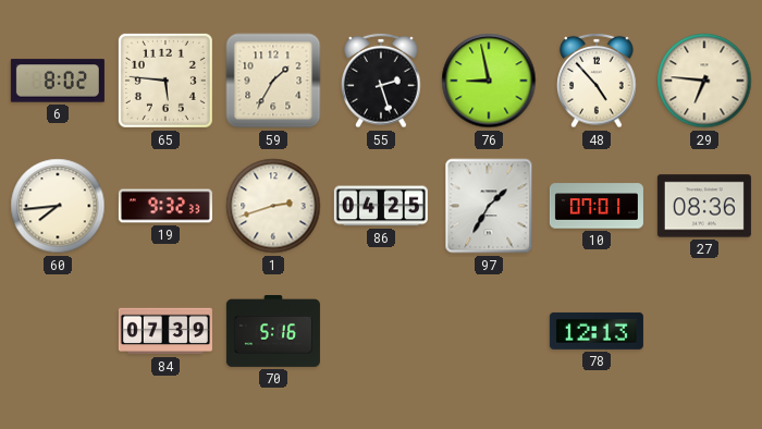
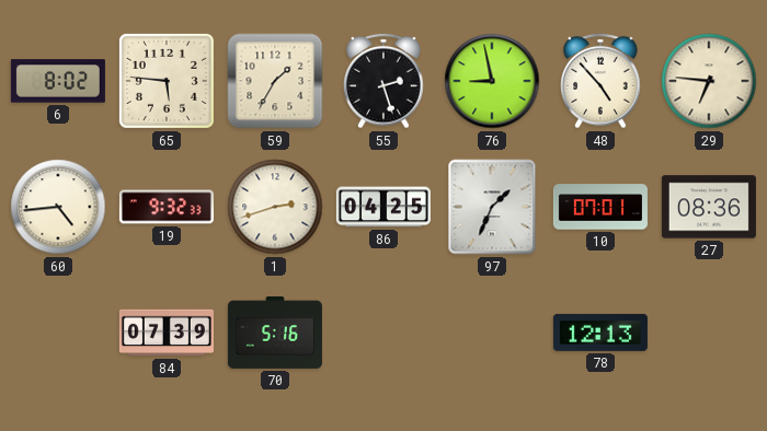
60: 7:44 -> 4:44
97: 1:35 -> 1:34
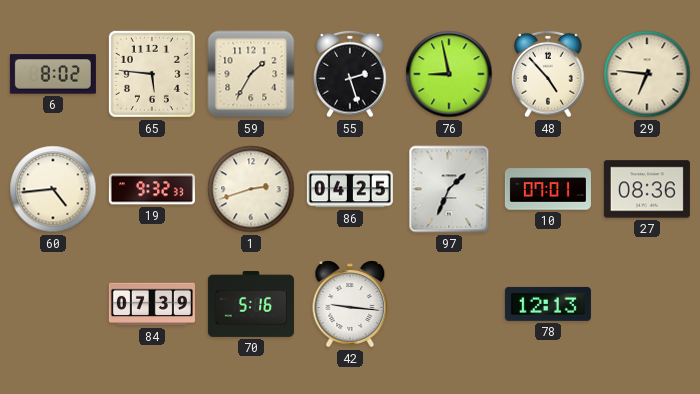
42: none -> 9:16
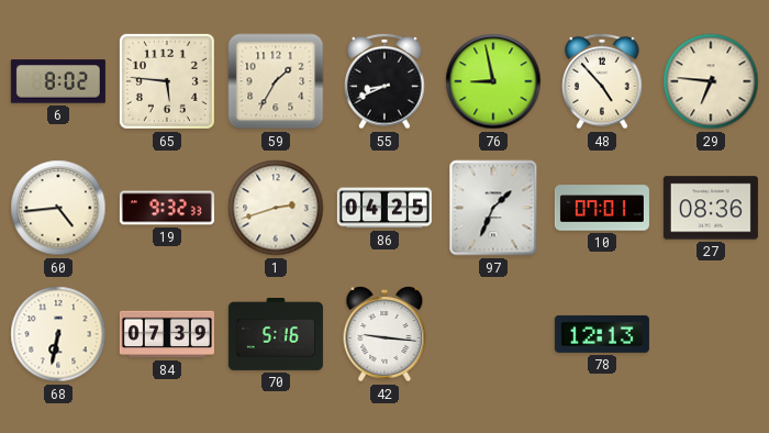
55: 2:27 -> 8:41
68: none -> 6:32
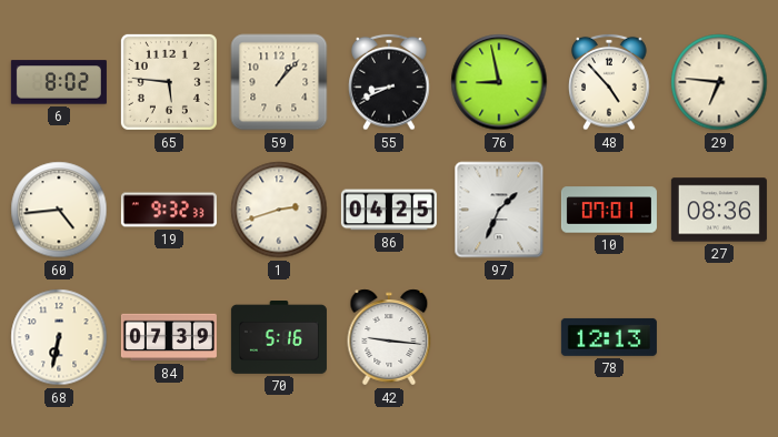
59: 1:35 -> 1:07
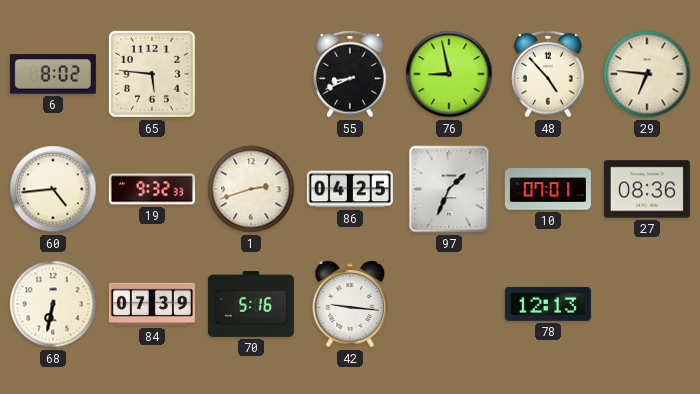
59: 1:07 -> none
